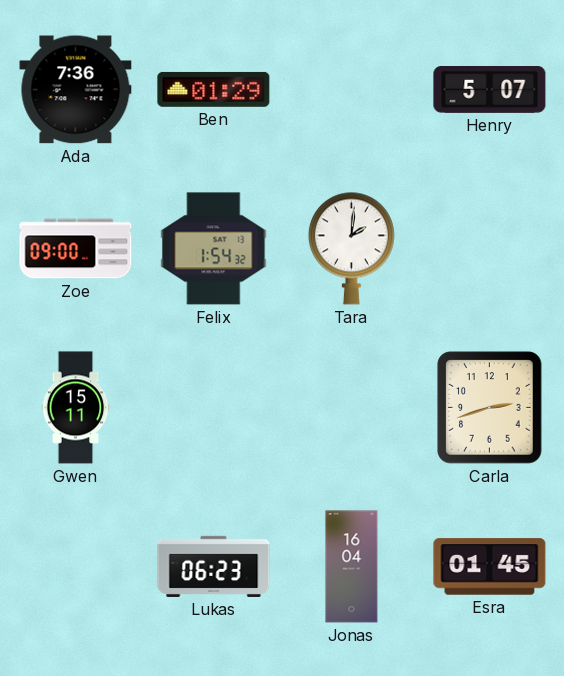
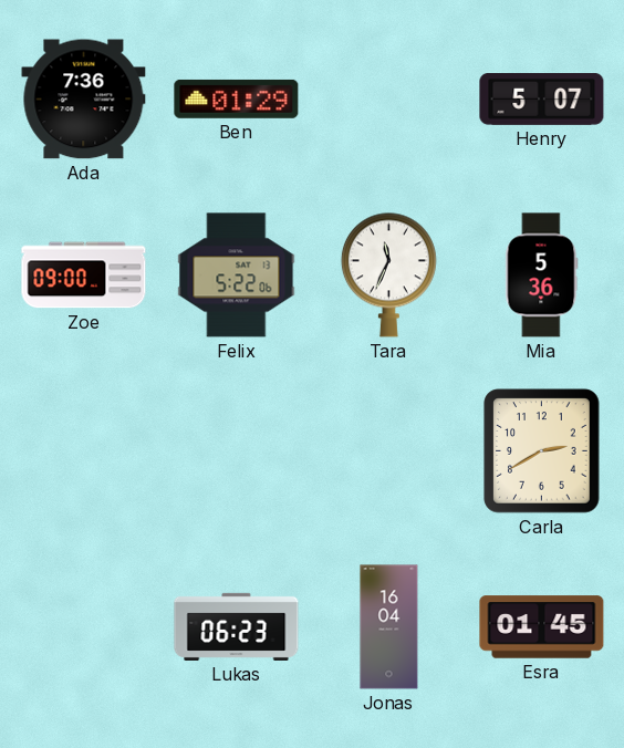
Felix: 1:54 -> 5:22
Tara: 2:01 -> 11:34
Mia: none -> 5:36
Gwen: 15:11 -> none
Carla: 2:42 -> 2:40
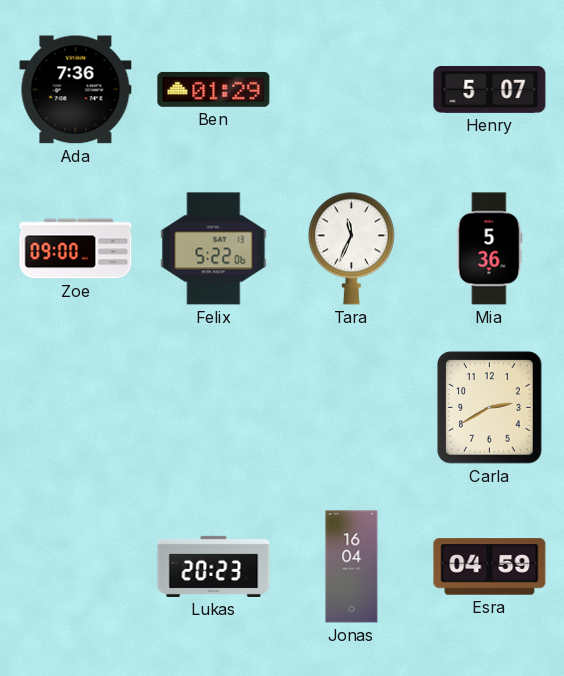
Lukas: 06:23 -> 20:23
Esra: 01:45 -> 04:59
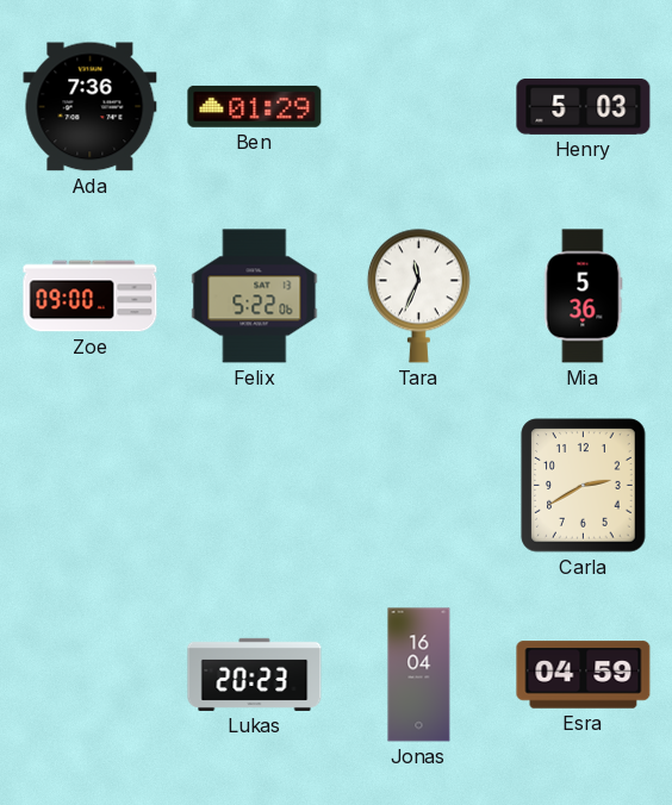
Henry: 5:07 -> 5:03
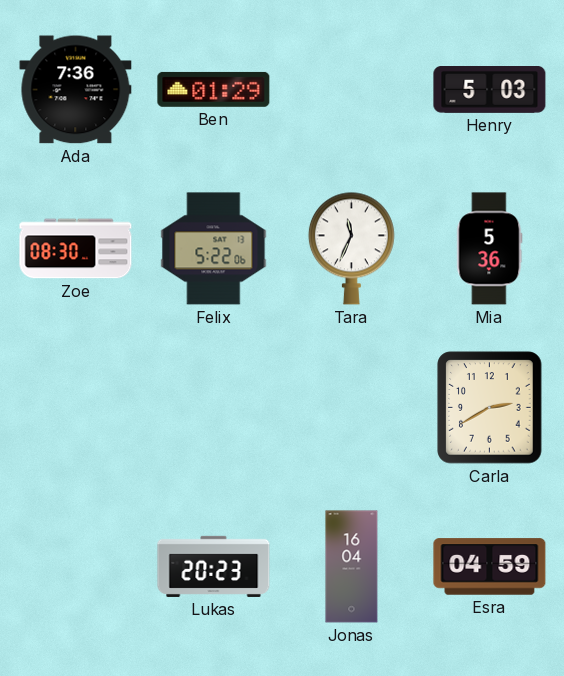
Zoe: 09:00 -> 08:30
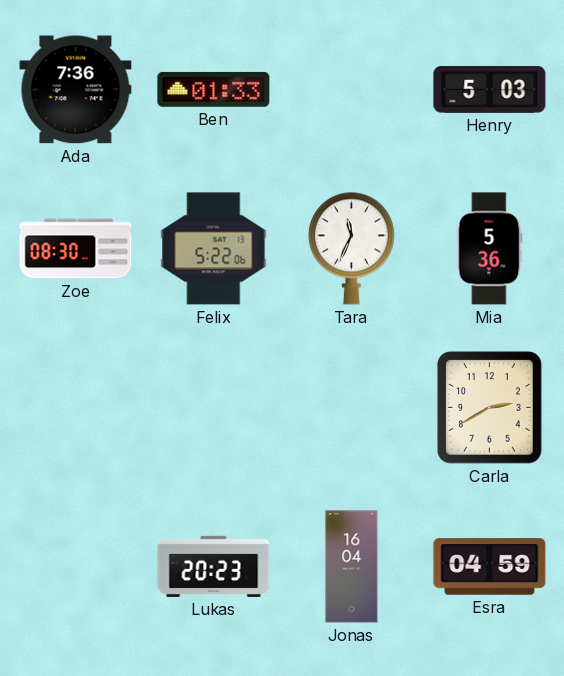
Ben: 01:29 -> 01:33
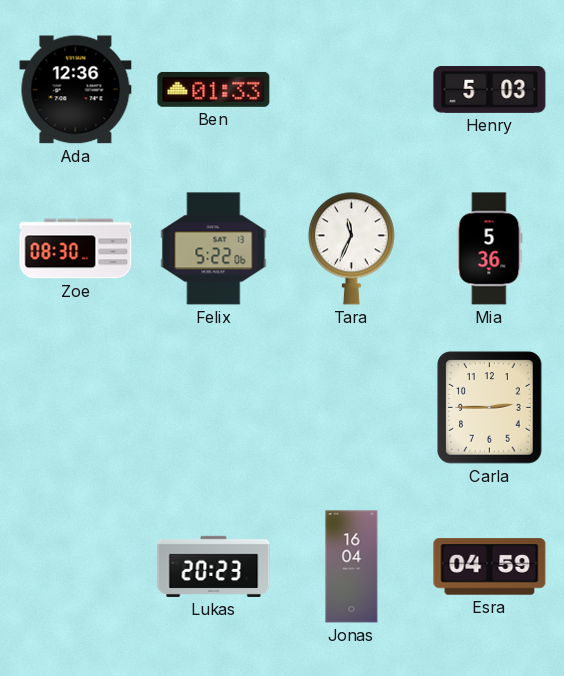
Ada: 7:36 -> 12:36
Carla: 2:40 -> 2:45
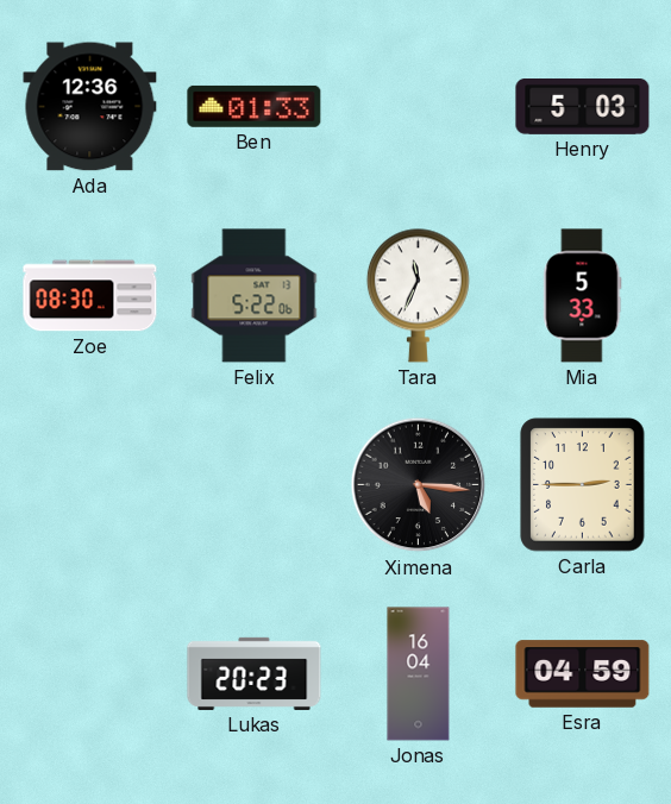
Mia: 5:36 -> 5:33
Ximena: none -> 5:16
